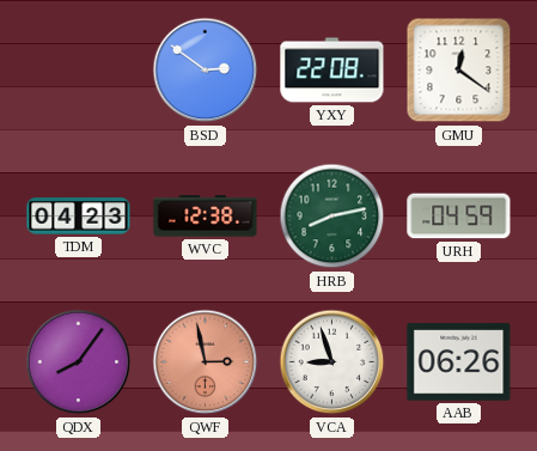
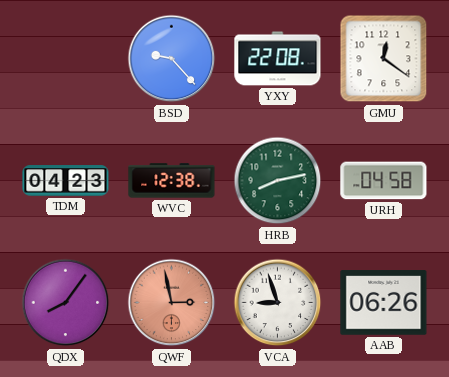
BSD: 2:51 -> 9:23
URH: 04:59 -> 04:58
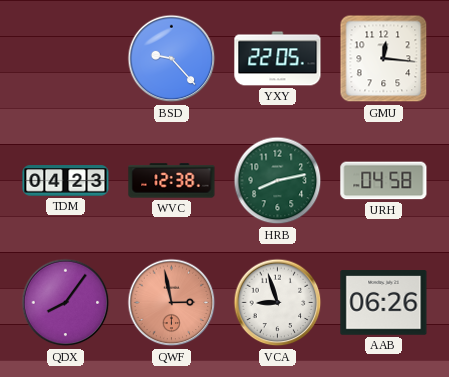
YXY: 22:08 -> 22:05
GMU: 12:21 -> 12:16
